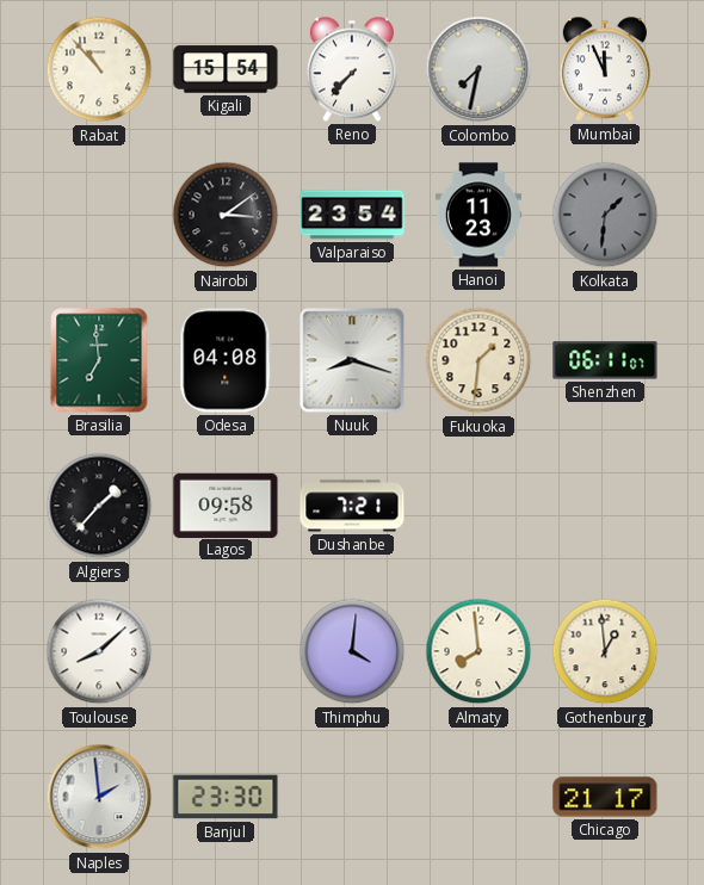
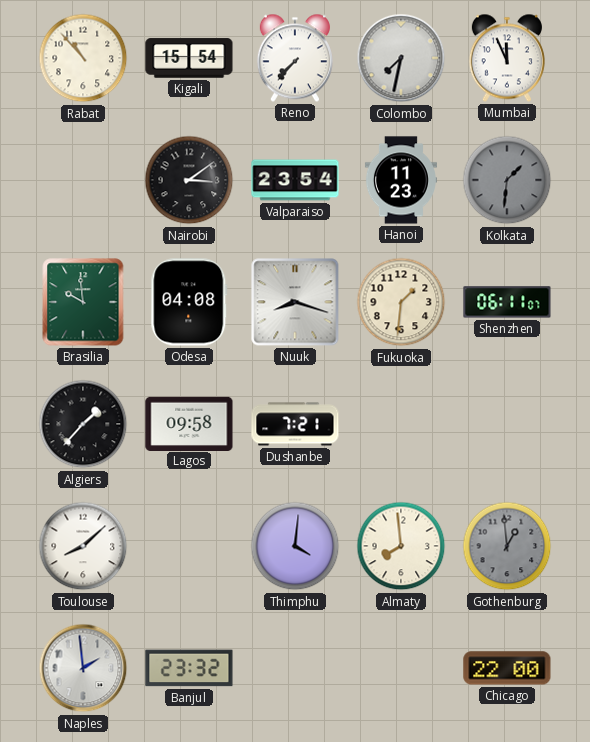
Brasilia: 6:59 -> 9:59
Gothenburg dial: cream -> grey
Banjul: 23:30 -> 23:32
Chicago: 21:17 -> 22:00
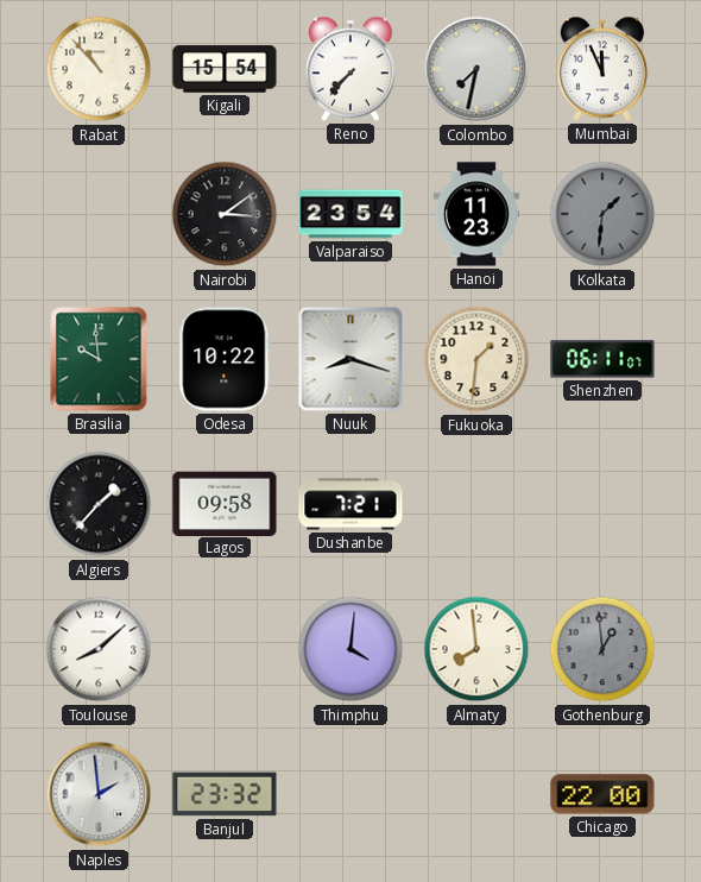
Odesa: 04:08 -> 10:22
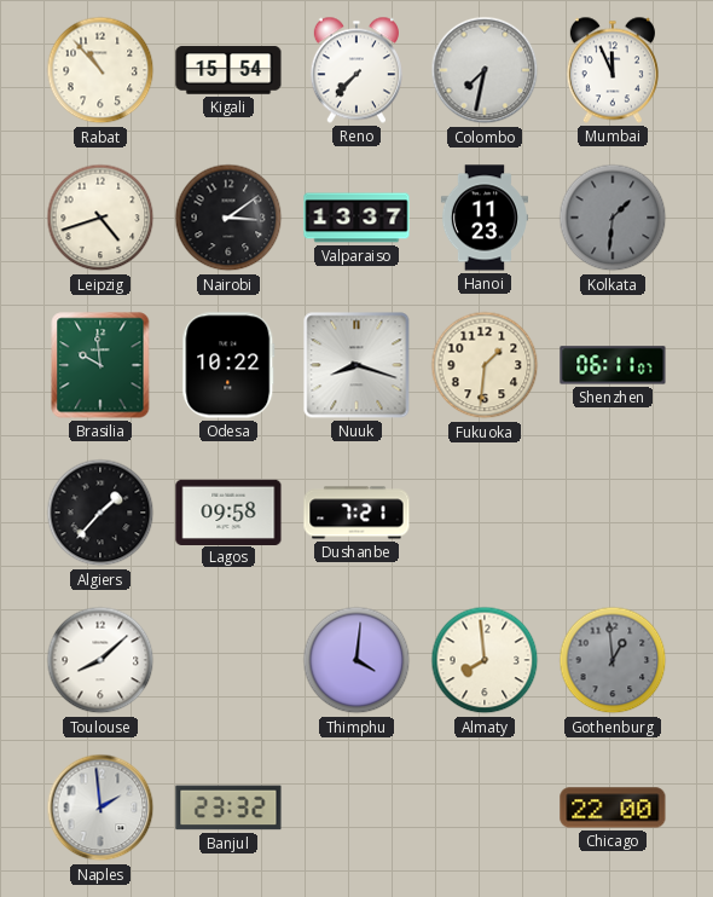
Leipzig: none -> 4:42
Valparaiso: 23:54 -> 13:37
